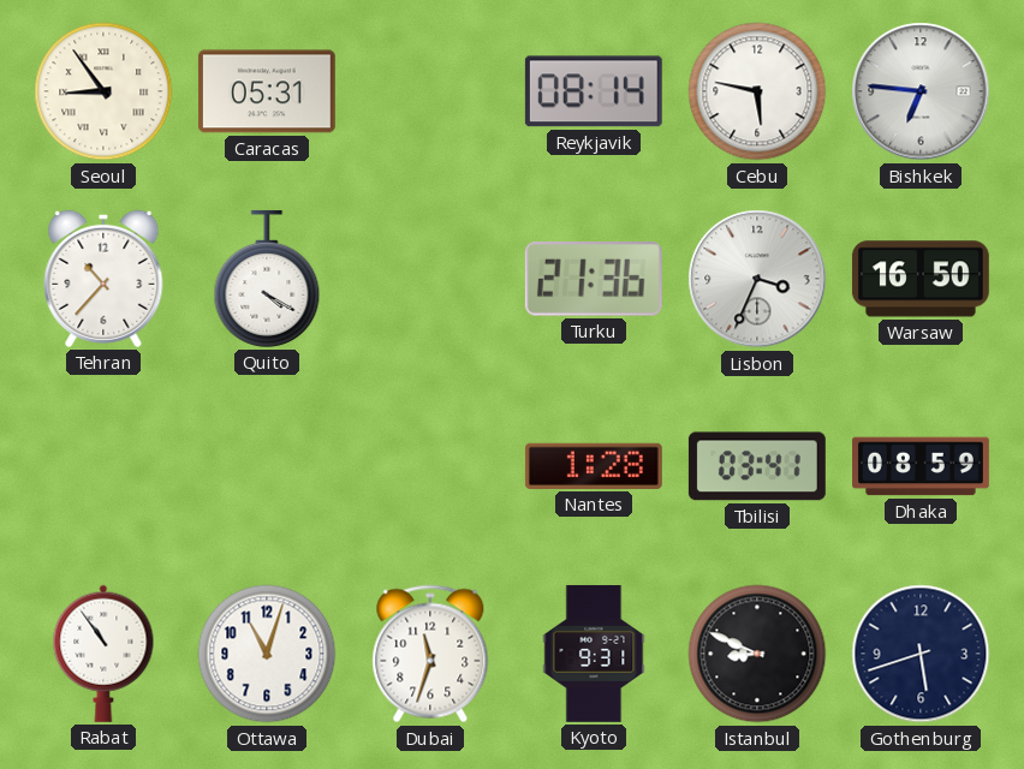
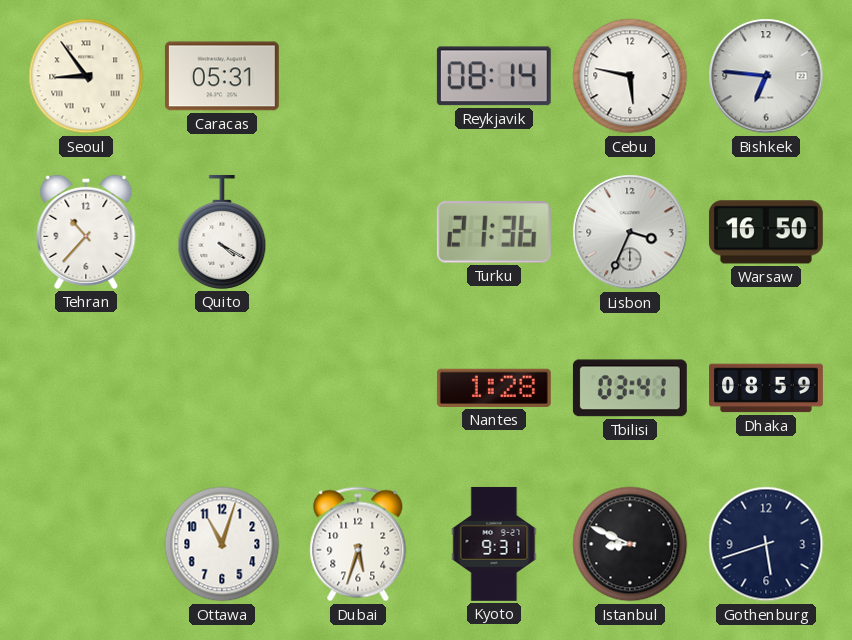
Rabat: 10:54 -> none
Dubai: 11:33 -> 5:33
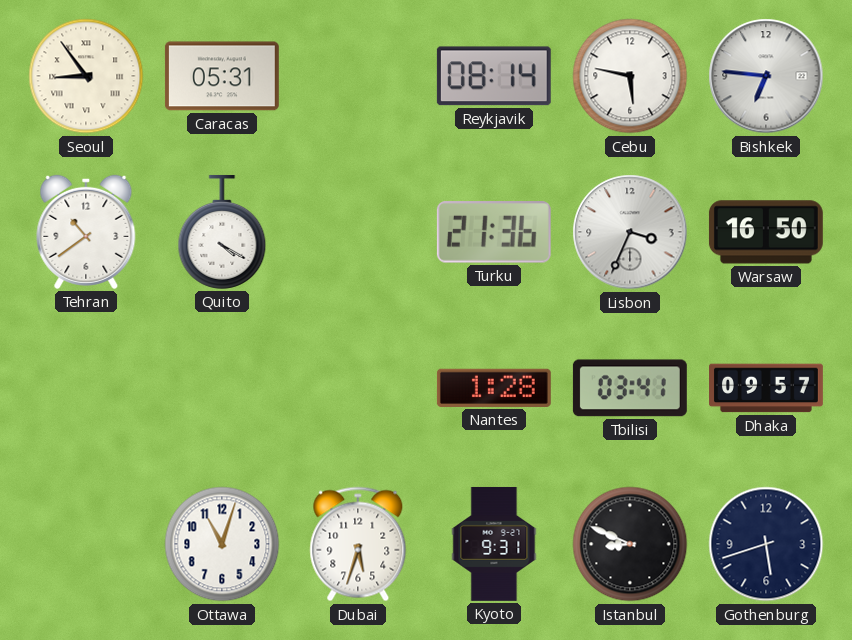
Tehran: 10:37 -> 10:39
Dhaka: 08:59 -> 09:57
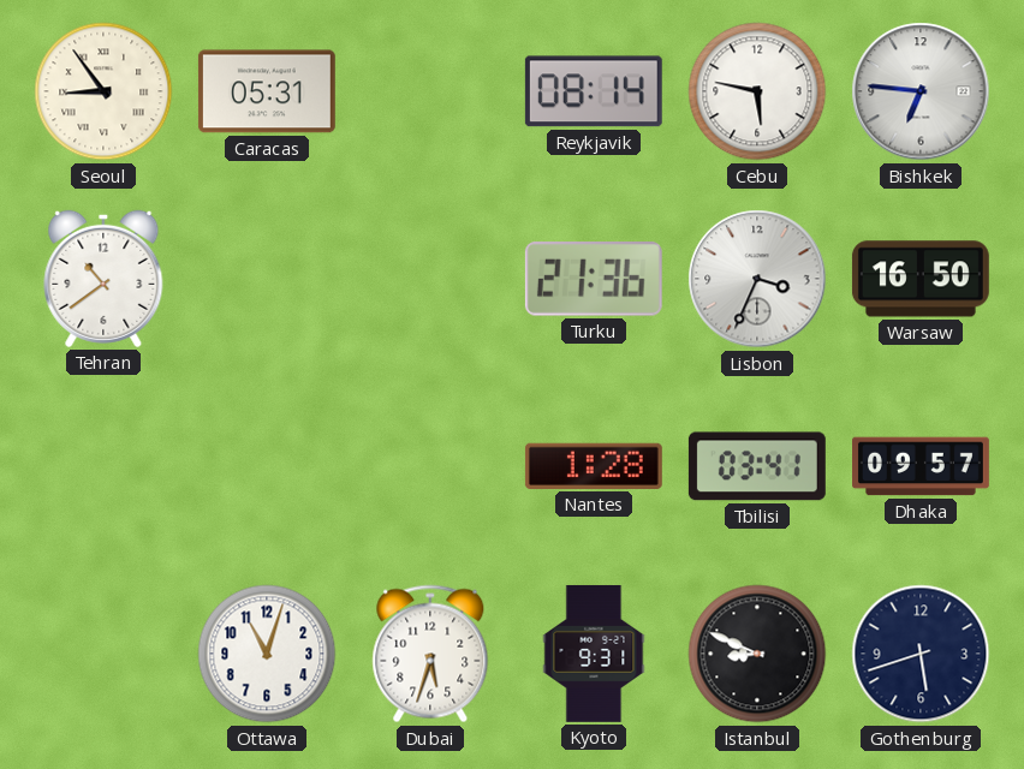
Quito: 4:20 -> none
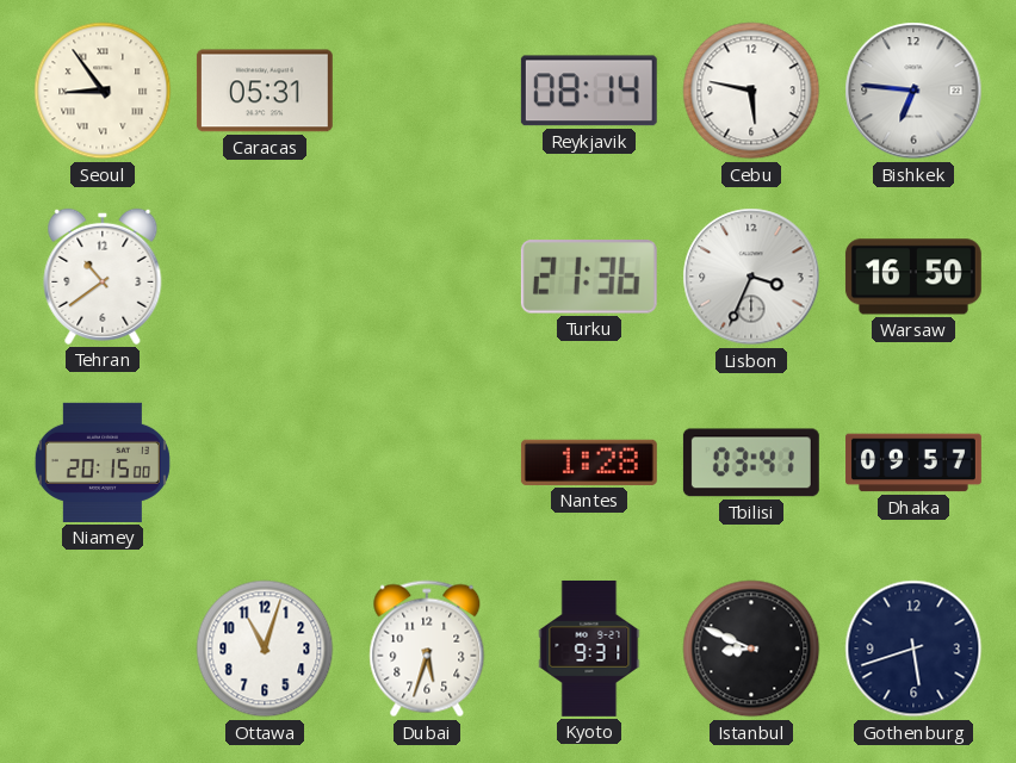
Niamey: none -> 20:15
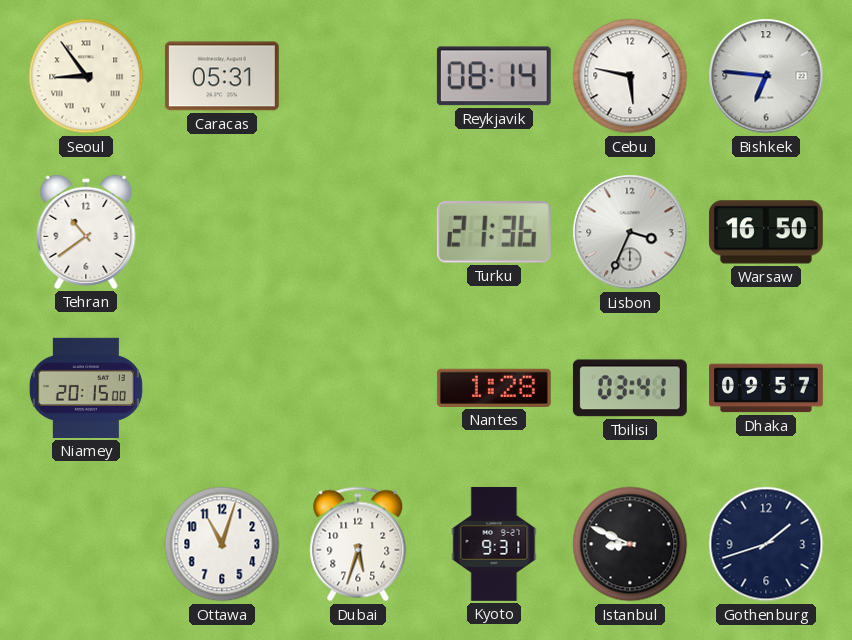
Gothenburg: 5:42 -> 1:42
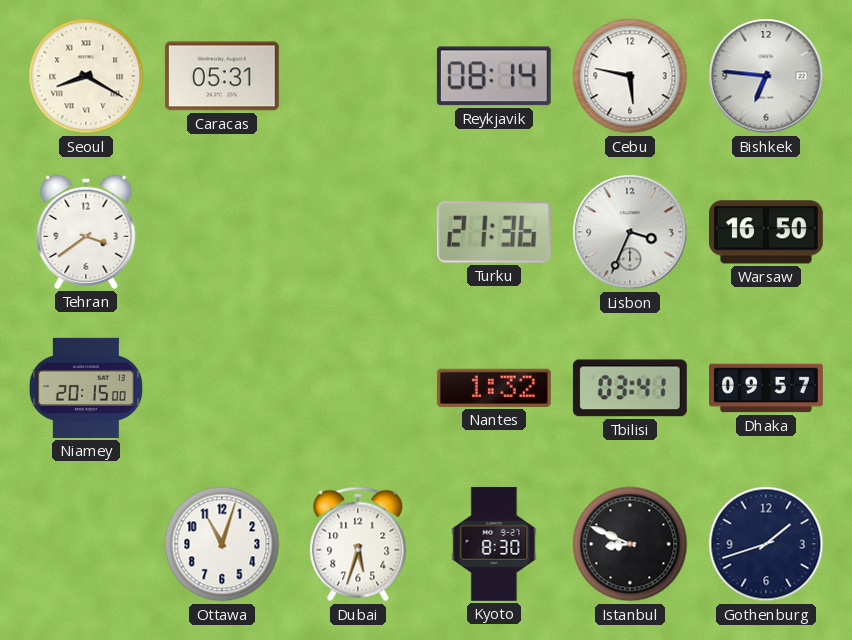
Seoul: 8:54 -> 8:20
Tehran: 10:39 -> 3:39
Nantes: 1:28 -> 1:32
Kyoto: 9:31 -> 8:30
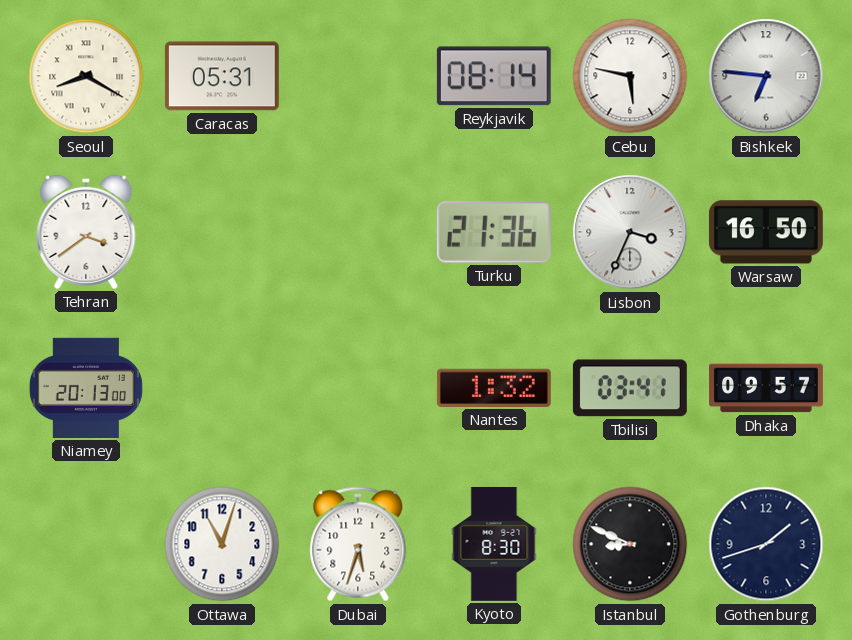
Niamey: 20:15 -> 20:13
